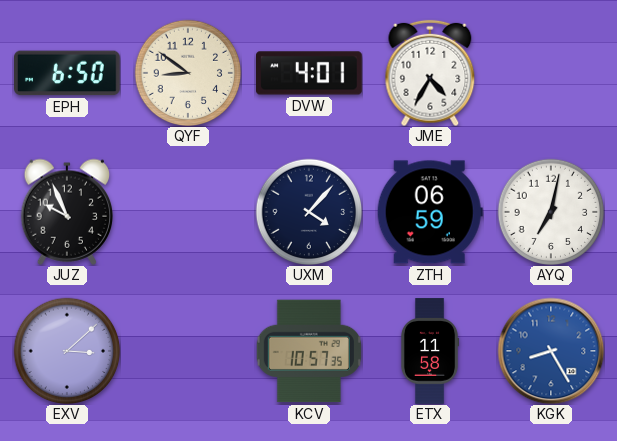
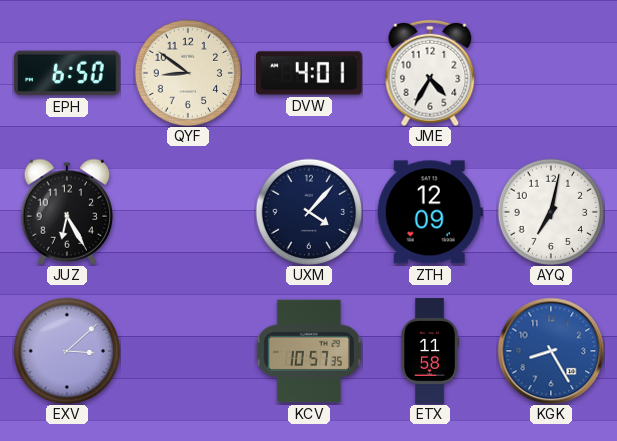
JUZ: 9:56 -> 6:25
ZTH: 06:59 -> 12:09
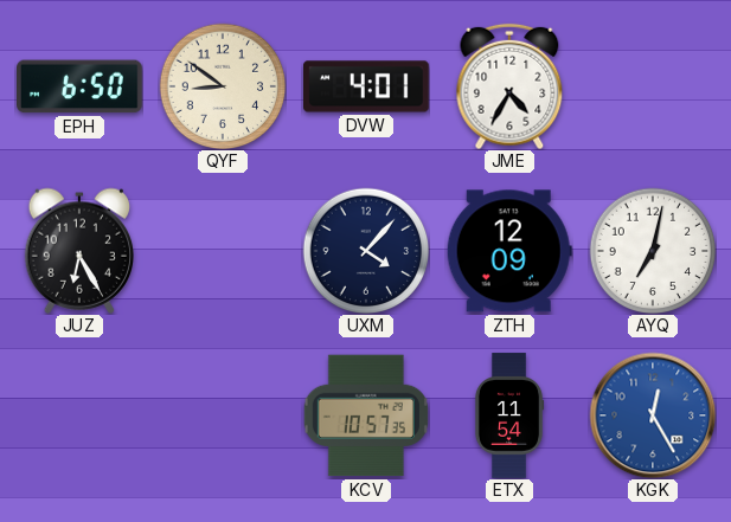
EXV: 3:08 -> none
ETX: 11:58 -> 11:54
KGK: 8:25 -> 12:25
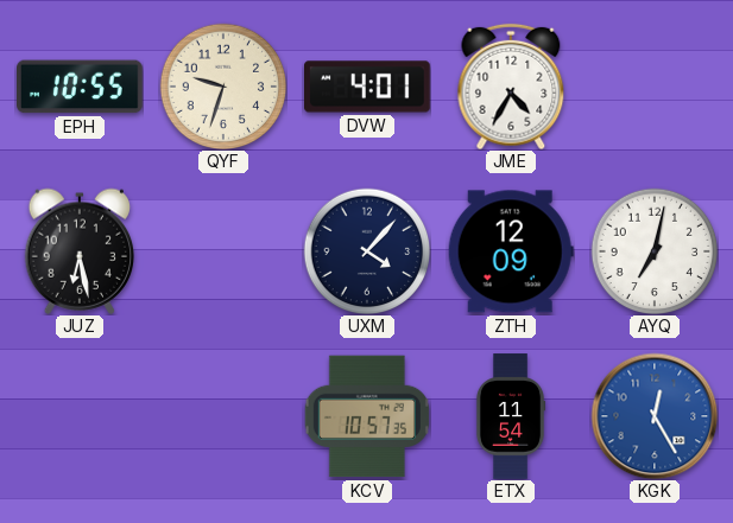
EPH: 6:50 -> 10:55
QYF: 8:51 -> 9:33
JUZ: 6:25 -> 6:28
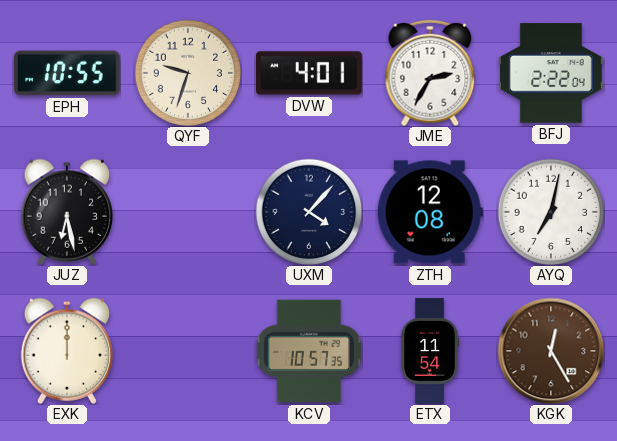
JME: 4:35 -> 2:35
BFJ: none -> 2:22
ZTH: 12:09 -> 12:08
EXK: none -> 12:00
KGK dial: blue -> brown
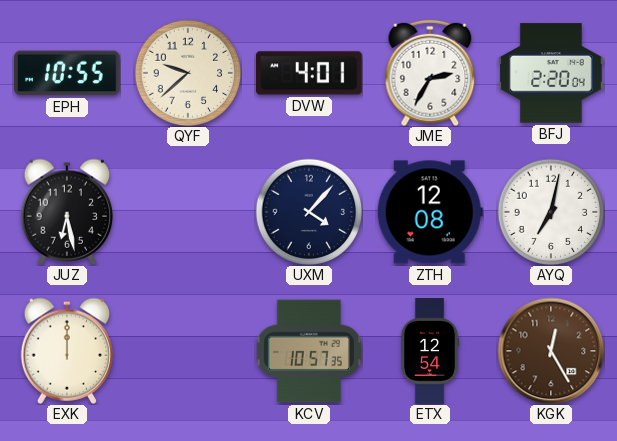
QYF: 9:33 -> 9:38
BFJ: 2:22 -> 2:20
ETX: 11:54 -> 12:54
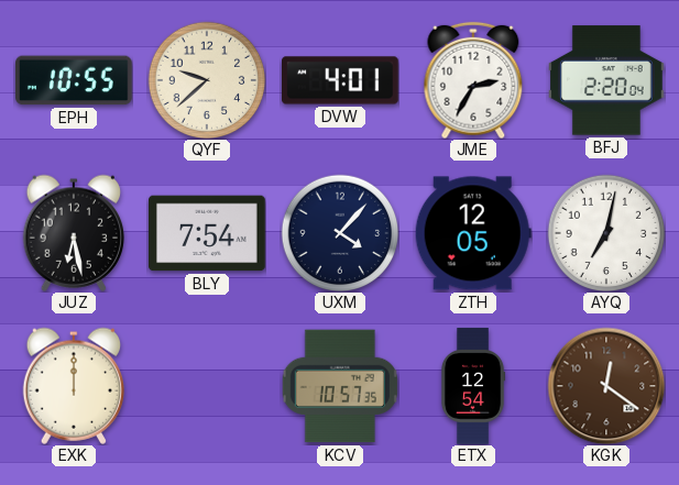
BLY: none -> 7:54
ZTH: 12:08 -> 12:05
KGK: 12:25 -> 12:21
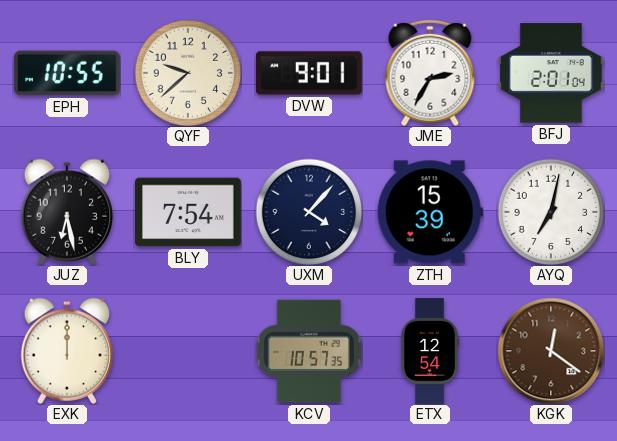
DVW: 4:01 -> 9:01
BFJ: 2:20 -> 2:01
ZTH: 12:05 -> 15:39
